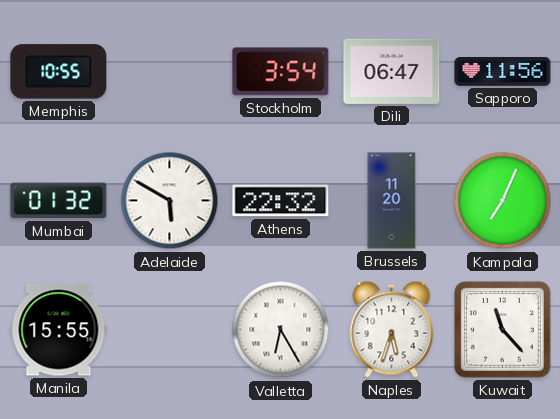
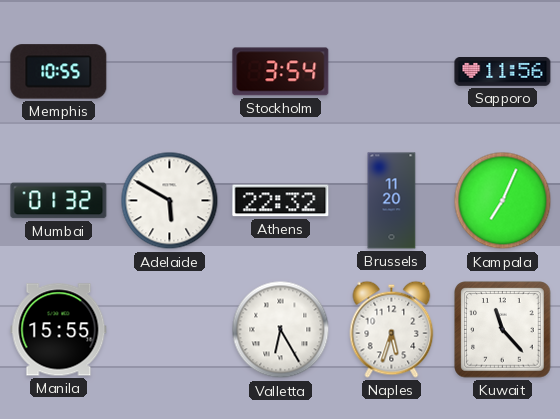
Dili: 06:47 -> none
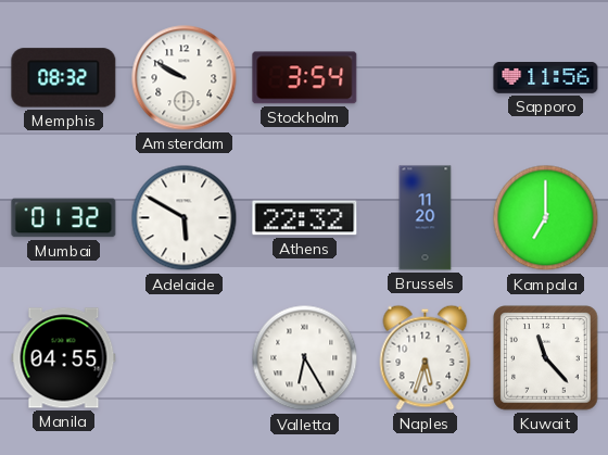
Memphis: 10:55 -> 08:32
Amsterdam: none -> 9:50
Kampala: 7:04 -> 7:00
Manila: 15:55 -> 04:55
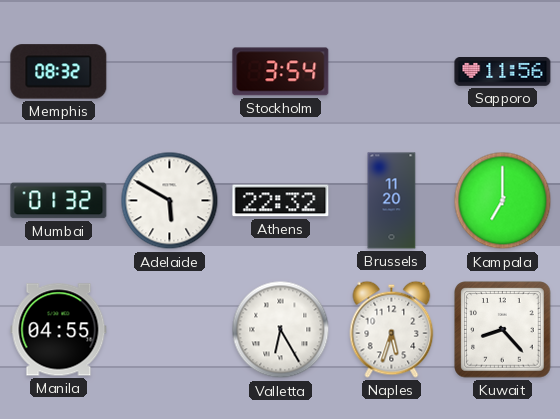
Amsterdam: 9:50 -> none
Kuwait: 11:23 -> 8:23
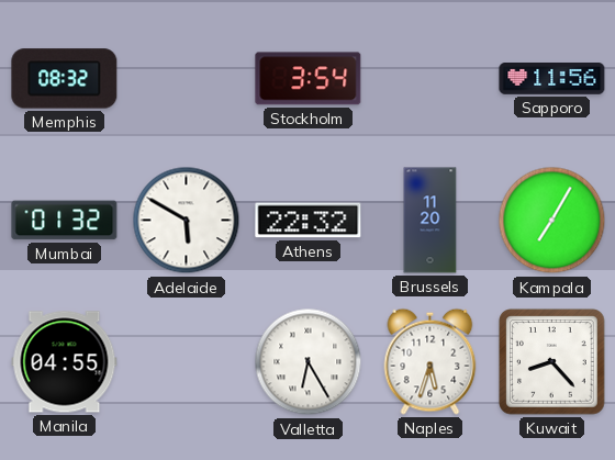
Kampala: 7:00 -> 7:05
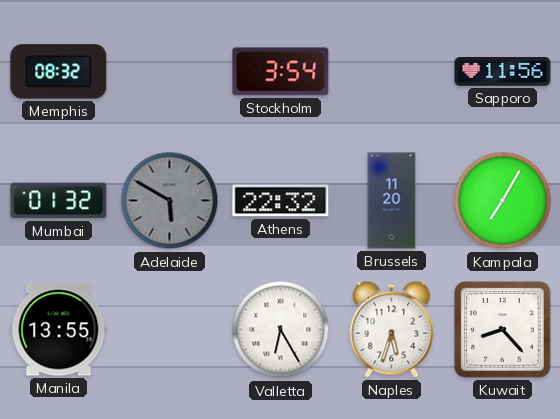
Adelaide dial: white -> grey
Manila: 04:55 -> 13:55
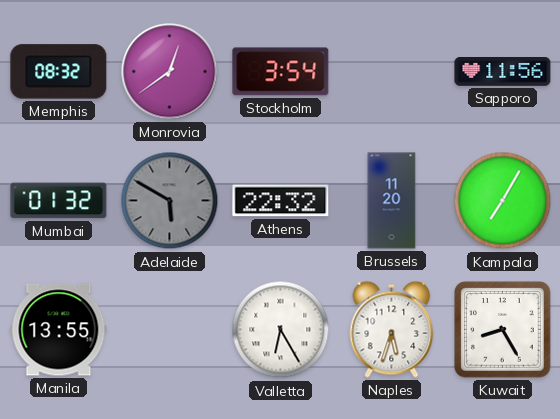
Monrovia: none -> 12:39
Kuwait: 8:23 -> 8:25
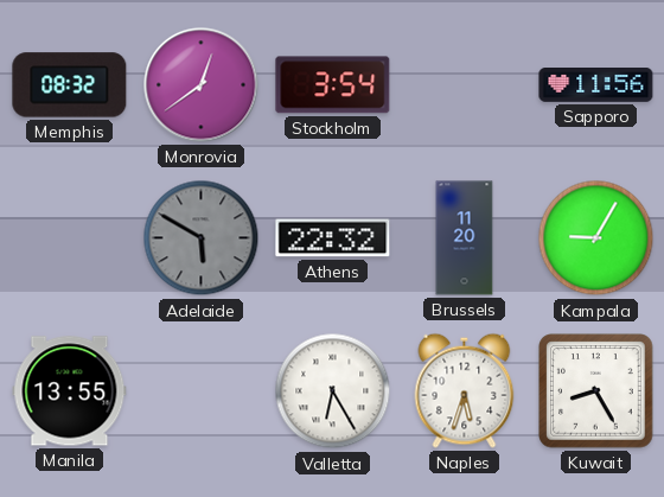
Mumbai: 01:32 -> none
Kampala: 7:05 -> 9:05
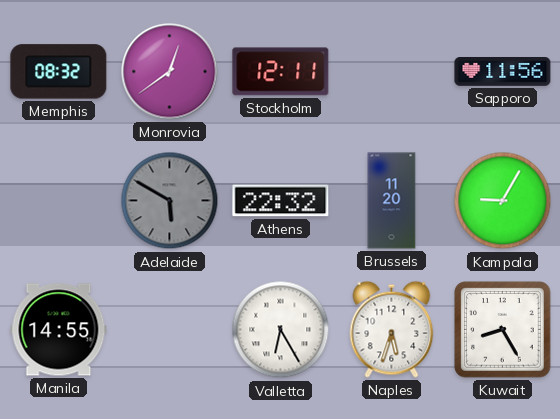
Stockholm: 3:54 -> 12:11
Manila: 13:55 -> 14:55
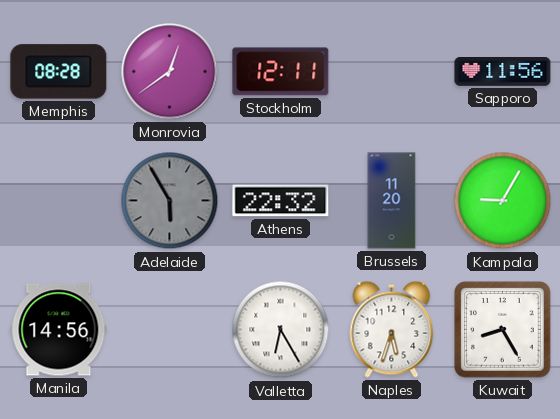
Memphis: 08:32 -> 08:28
Adelaide: 5:50 -> 5:55
Manila: 14:55 -> 14:56
